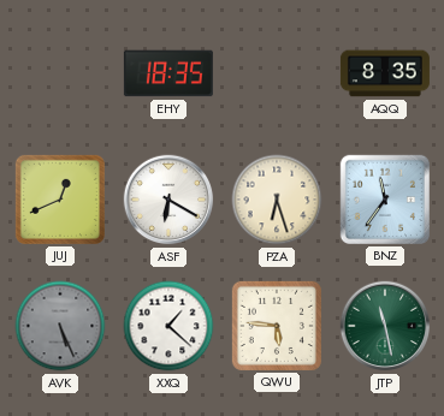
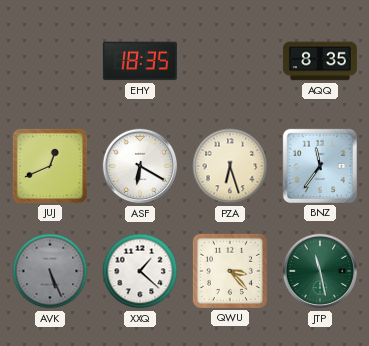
QWU: 5:46 -> 3:23
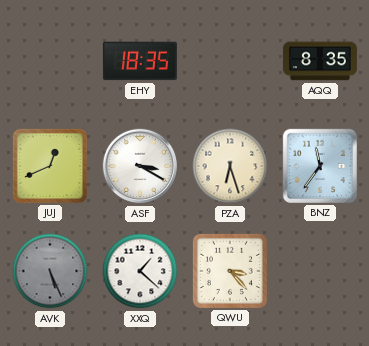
ASF: 6:20 -> 3:20
JTP: 11:28 -> none
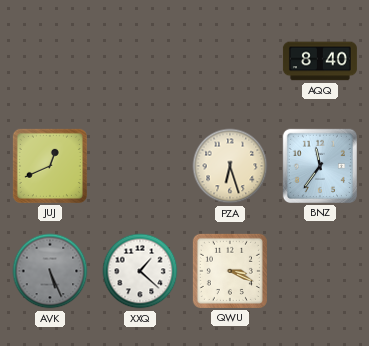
EHY: 18:35 -> none
AQQ: 8:35 -> 8:40
ASF: 3:20 -> none
QWU: 3:23 -> 3:19
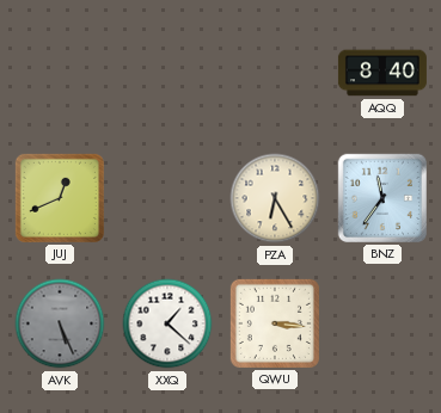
PZA: 6:27 -> 6:25
QWU: 3:19 -> 3:16
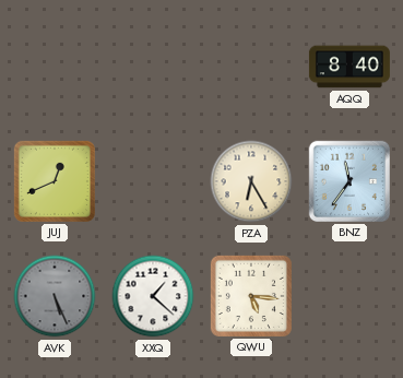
QWU: 3:16 -> 5:16
